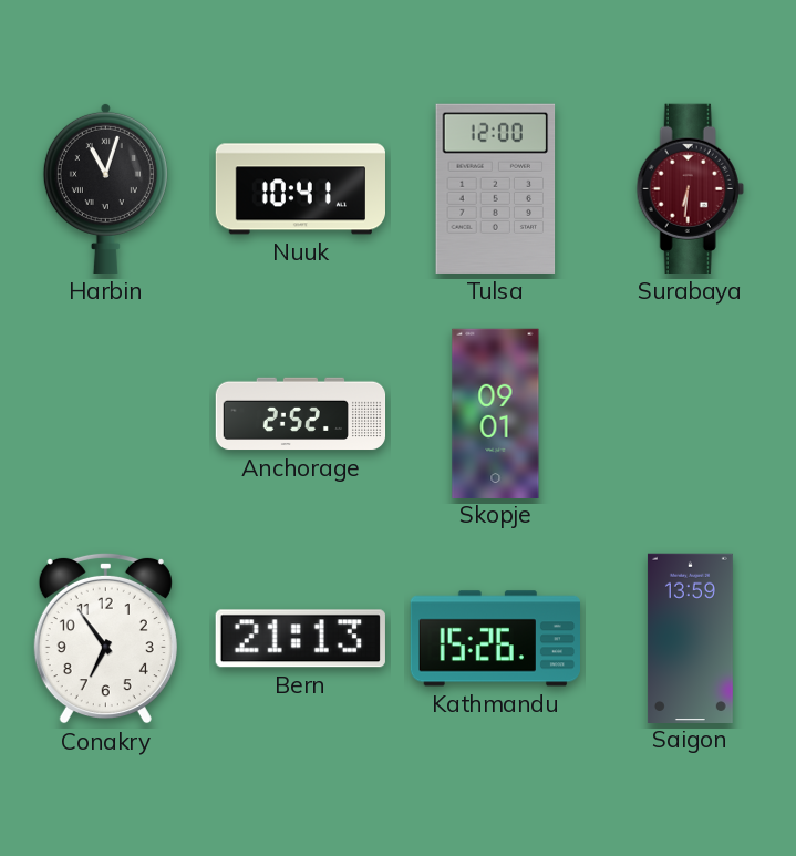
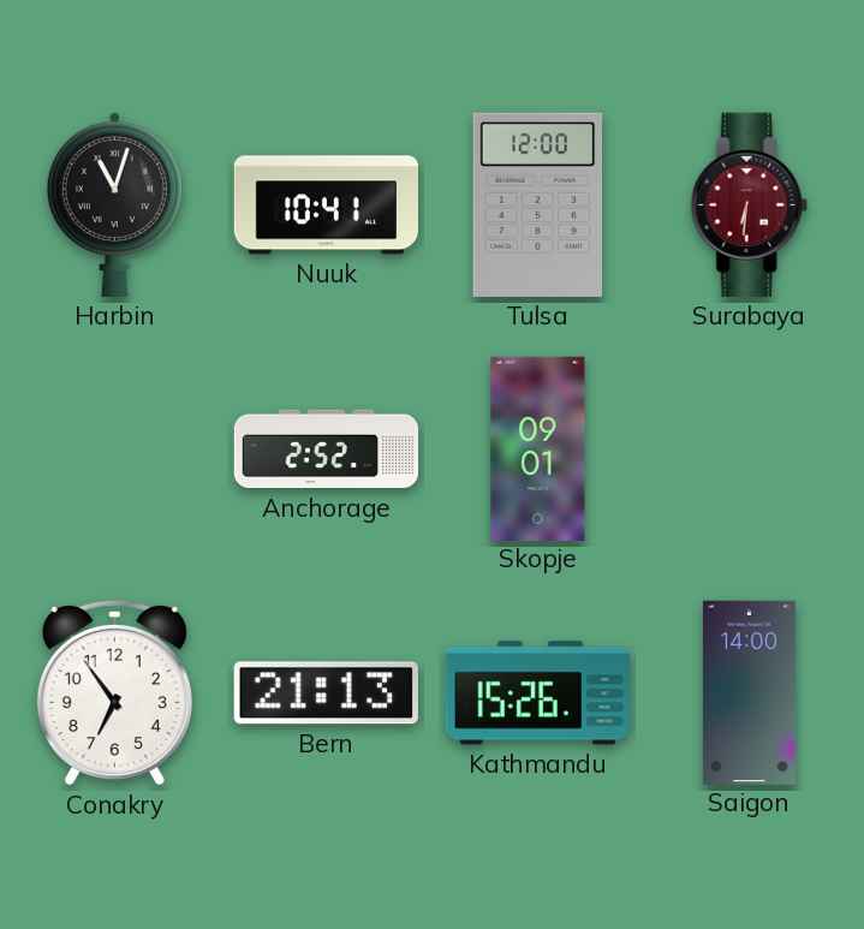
Saigon: 13:59 -> 14:00
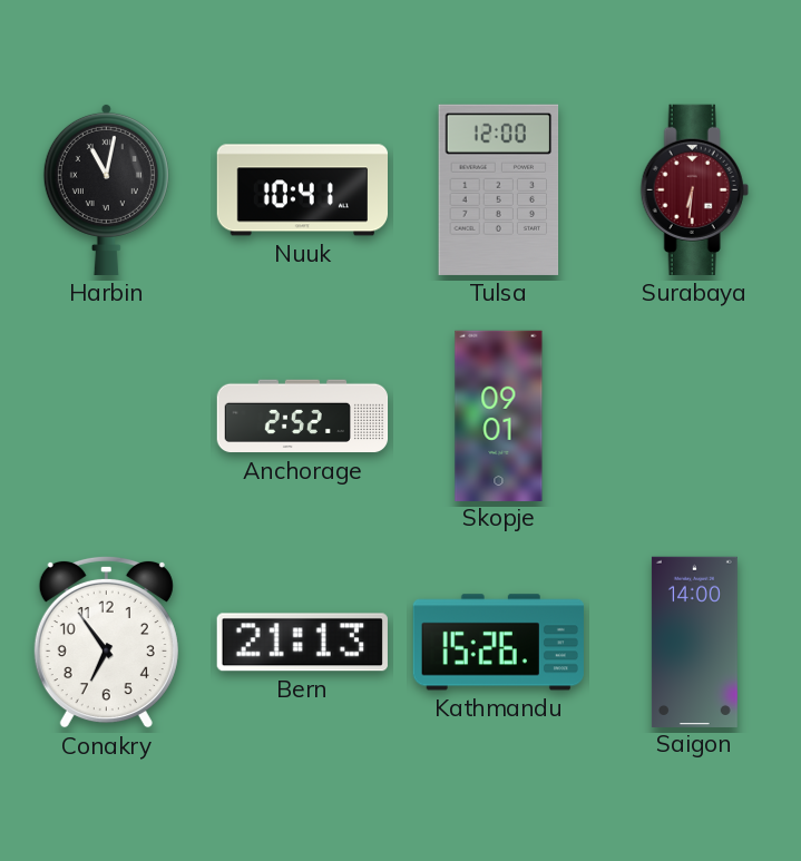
Harbin: 11:03 -> 11:02
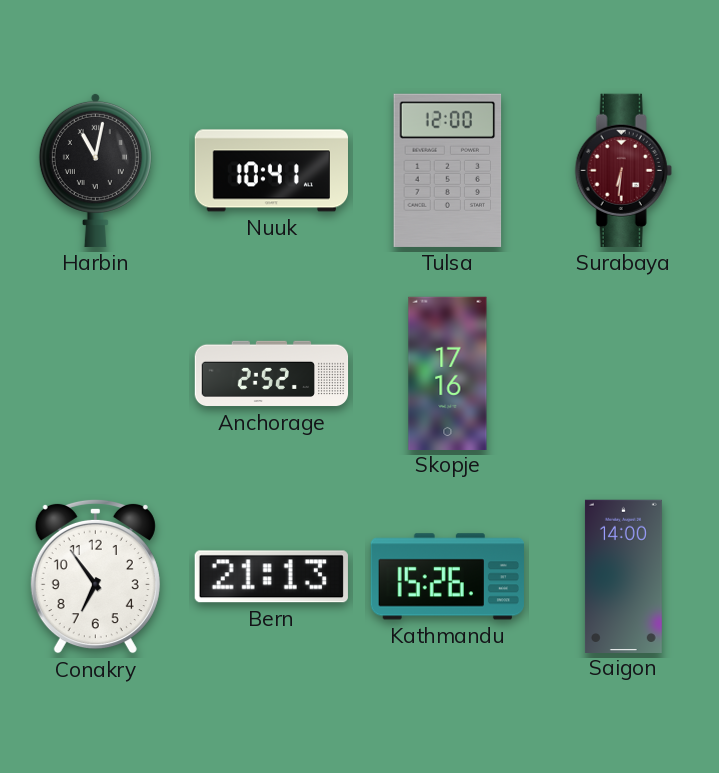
Skopje: 09:01 -> 17:16
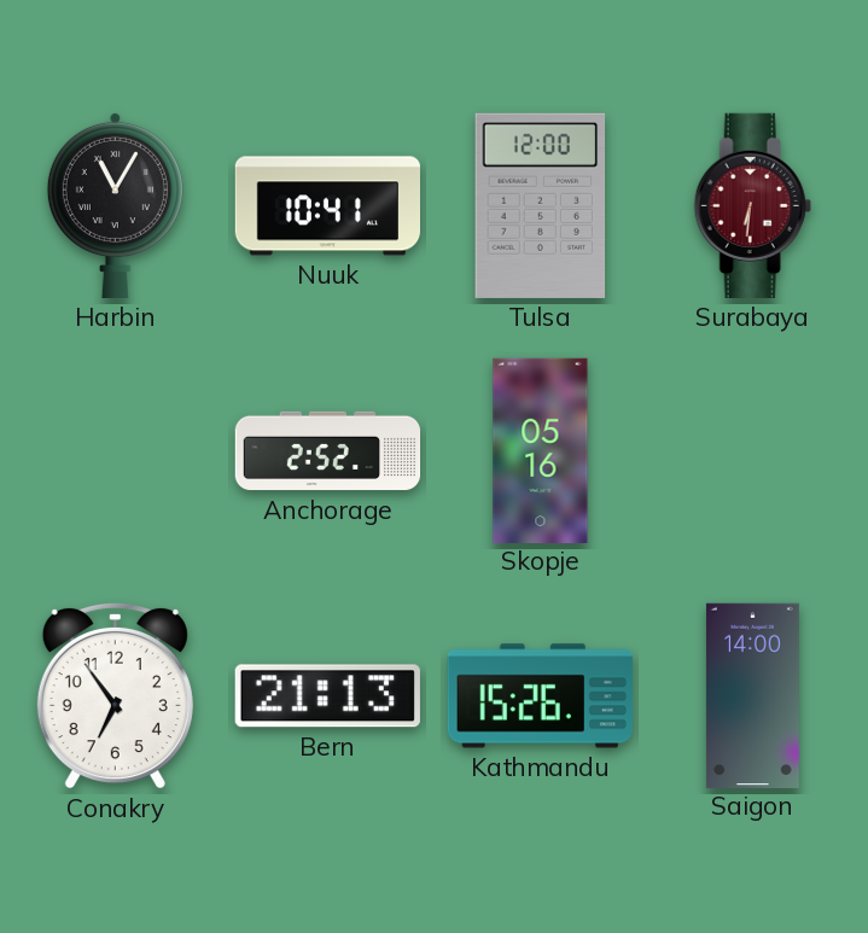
Harbin: 11:02 -> 11:05
Skopje: 17:16 -> 05:16
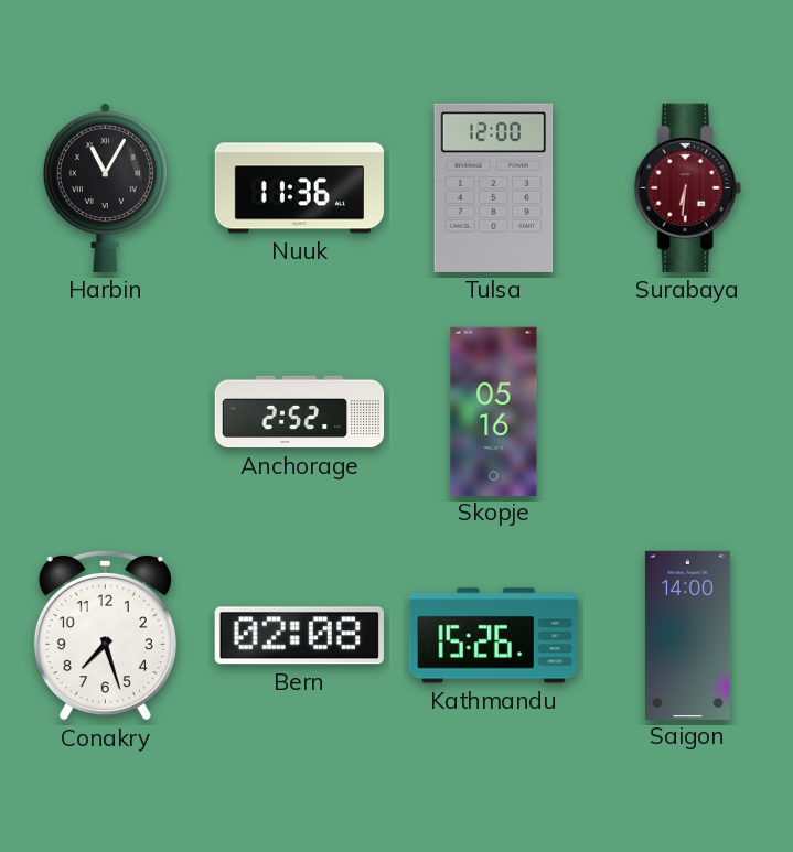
Nuuk: 10:41 -> 11:36
Conakry: 6:54 -> 7:27
Bern: 21:13 -> 02:08
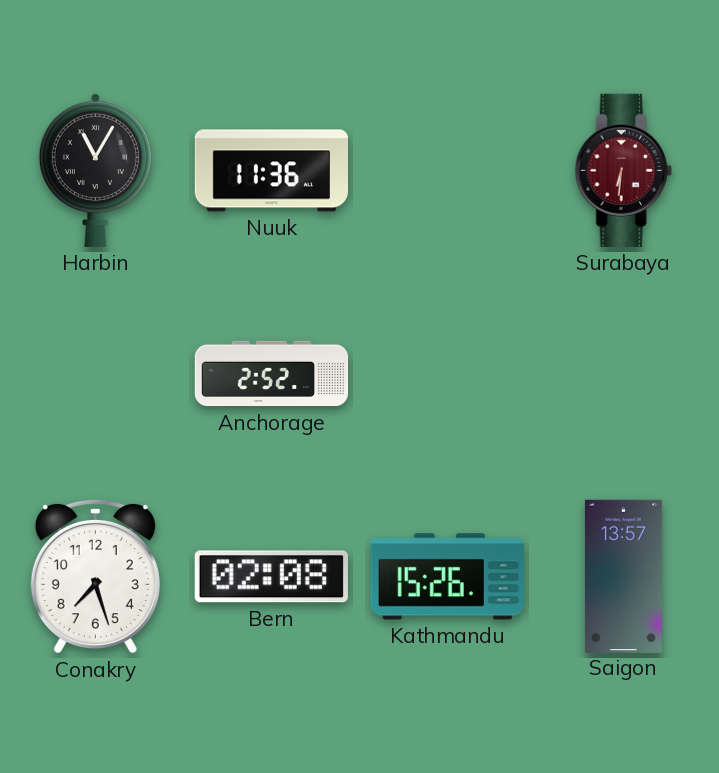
Tulsa: 12:00 -> none
Skopje: 05:16 -> none
Saigon: 14:00 -> 13:57
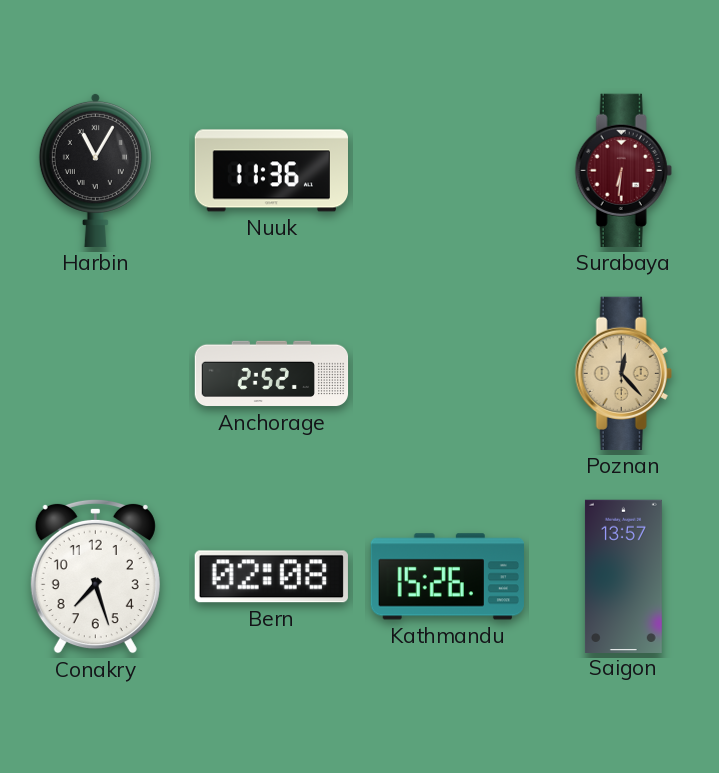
Poznan: none -> 12:23
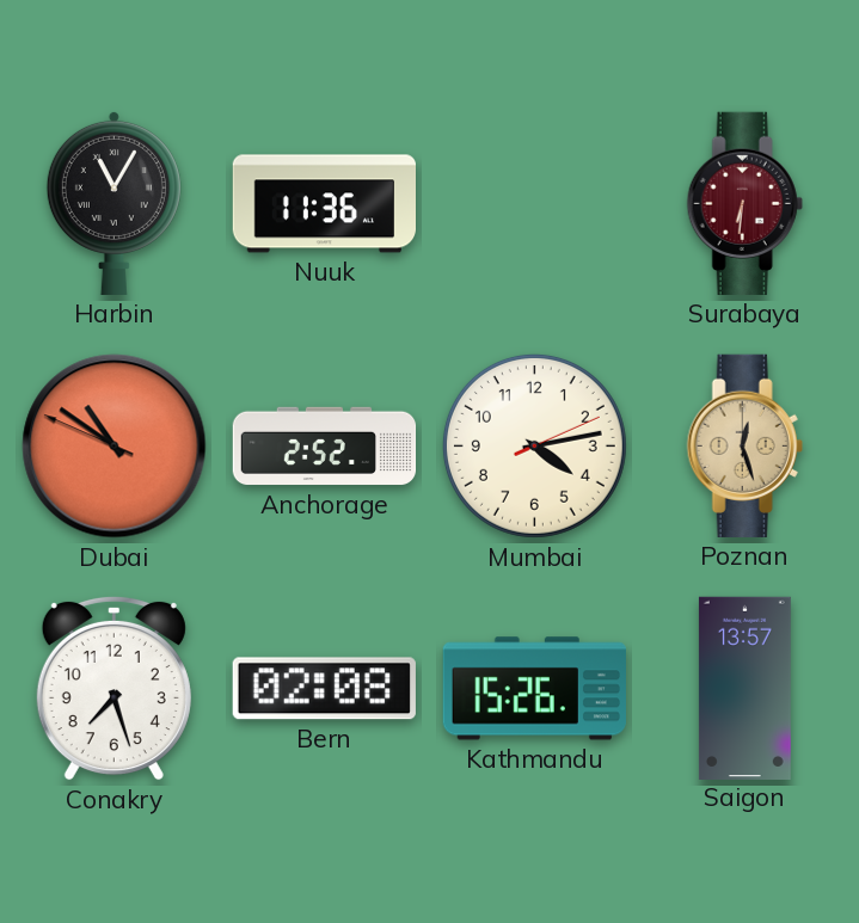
Dubai: none -> 10:50
Mumbai: none -> 4:13
Poznan: 12:23 -> 12:27
